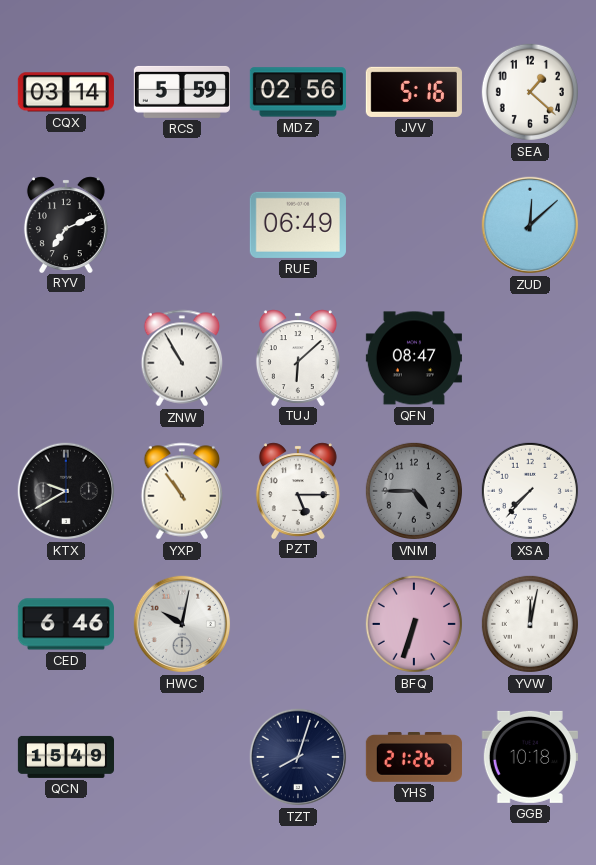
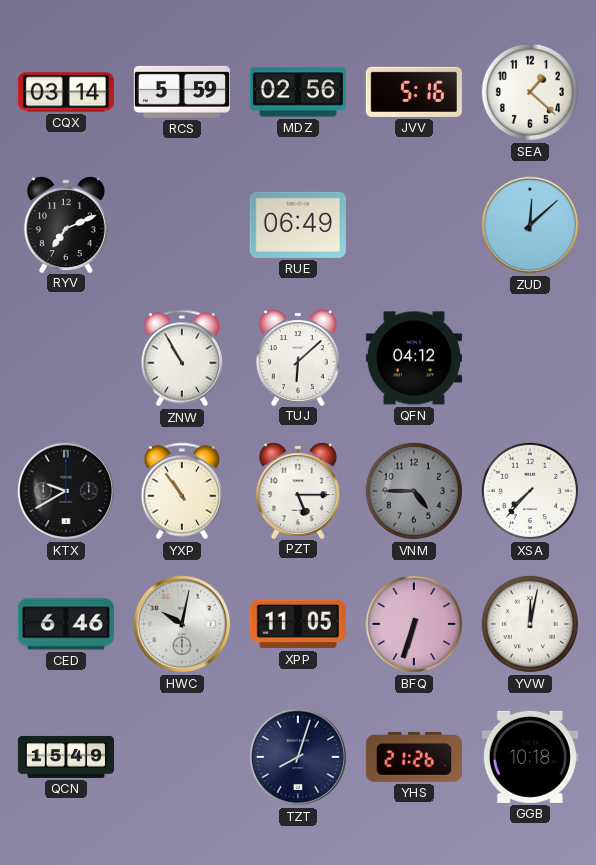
QFN: 08:47 -> 04:12
XPP: none -> 11:05
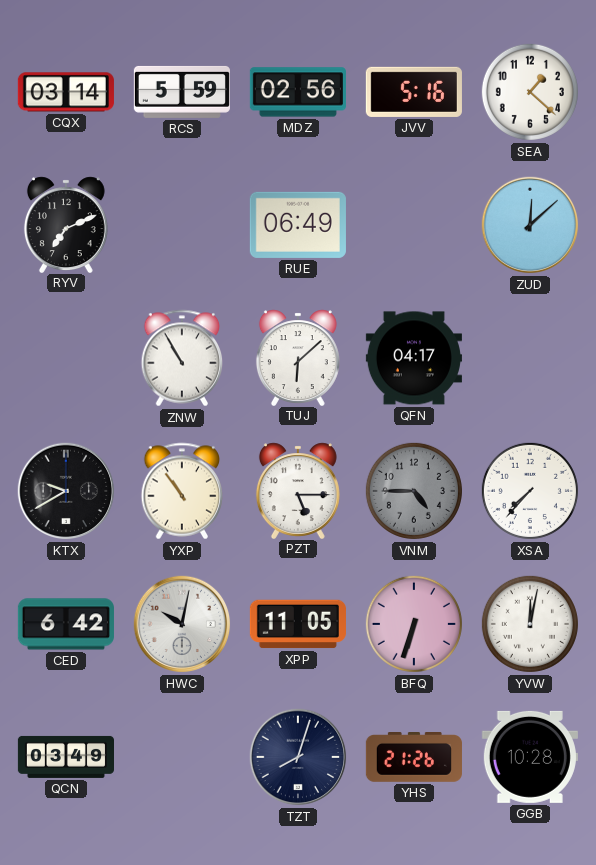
QFN: 04:12 -> 04:17
CED: 6:46 -> 6:42
QCN: 15:49 -> 03:49
GGB: 10:18 -> 10:28
